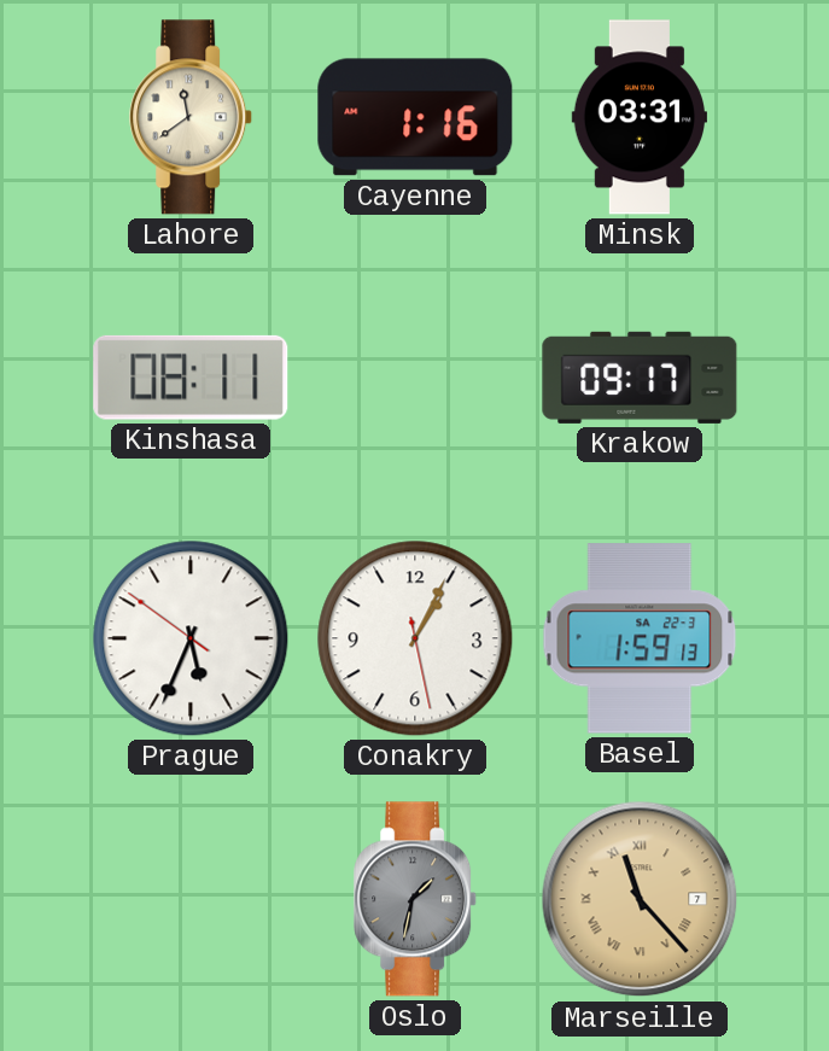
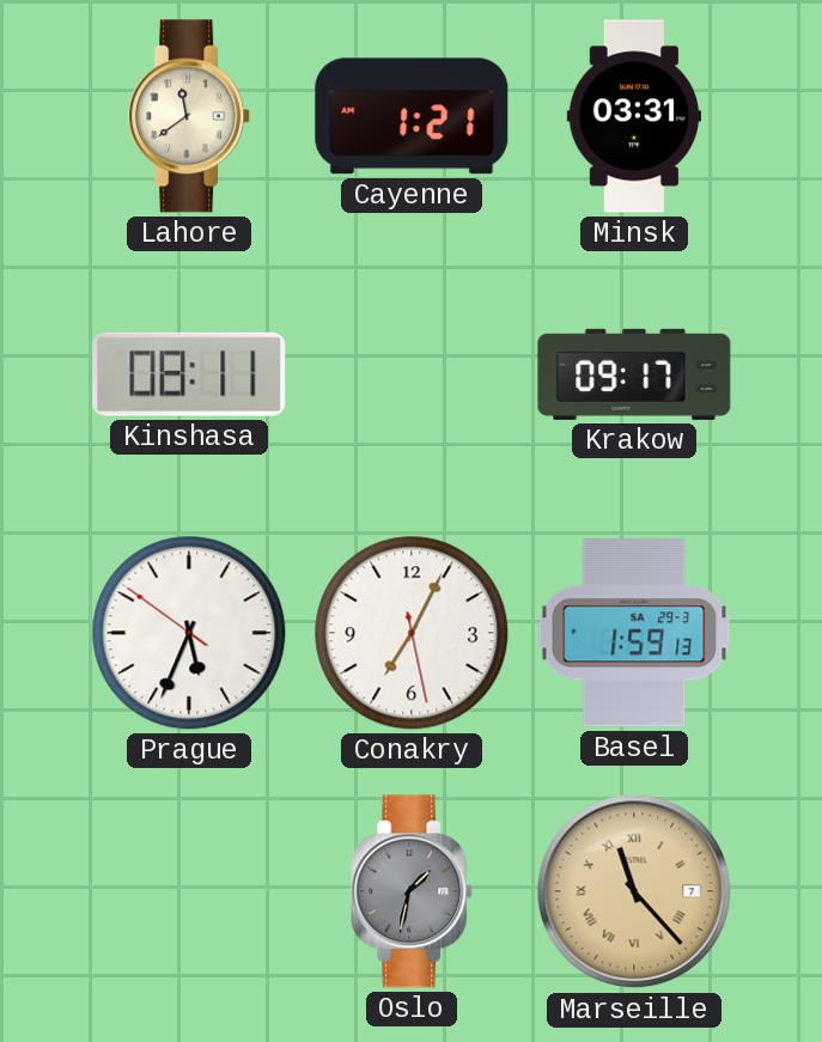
Cayenne: 1:16 -> 1:21
Conakry: 1:04 -> 7:04
Basel date: SA 22-3 -> SA 29-3
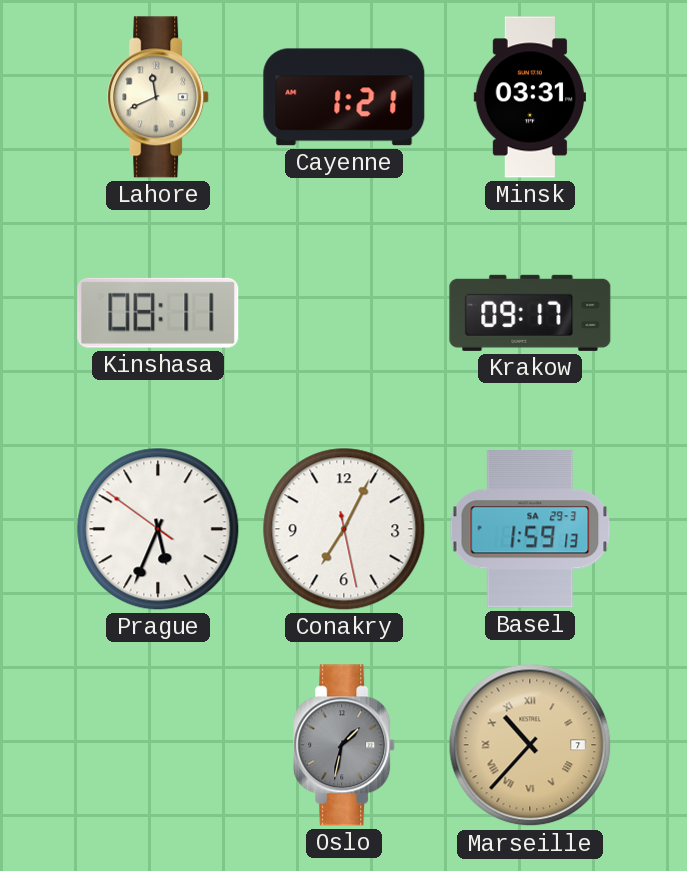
Lahore: 11:39 -> 11:41
Marseille: 11:23 -> 10:37
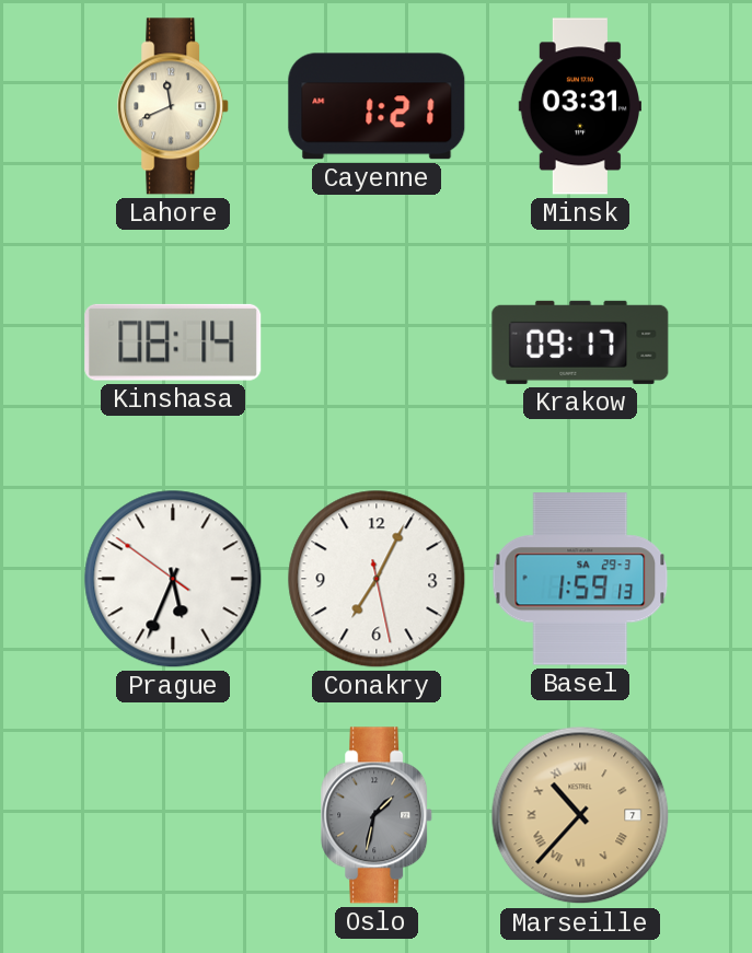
Kinshasa: 08:11 -> 08:14
